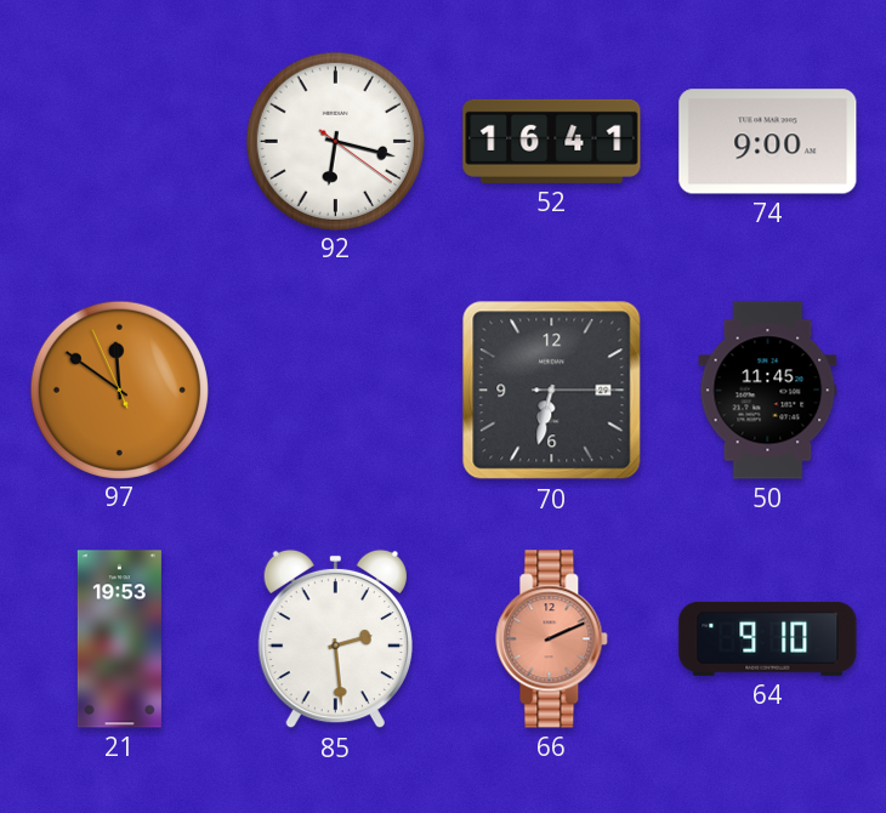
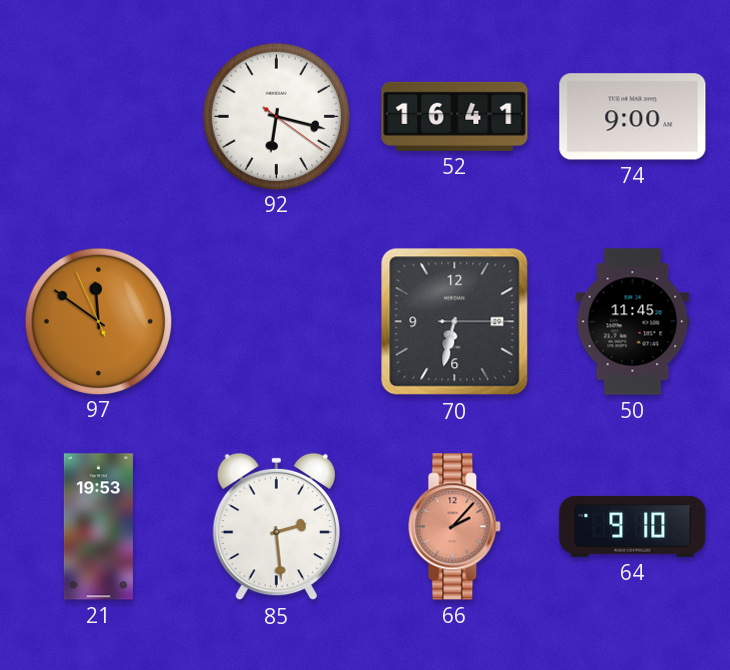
66: 2:11 -> 2:07
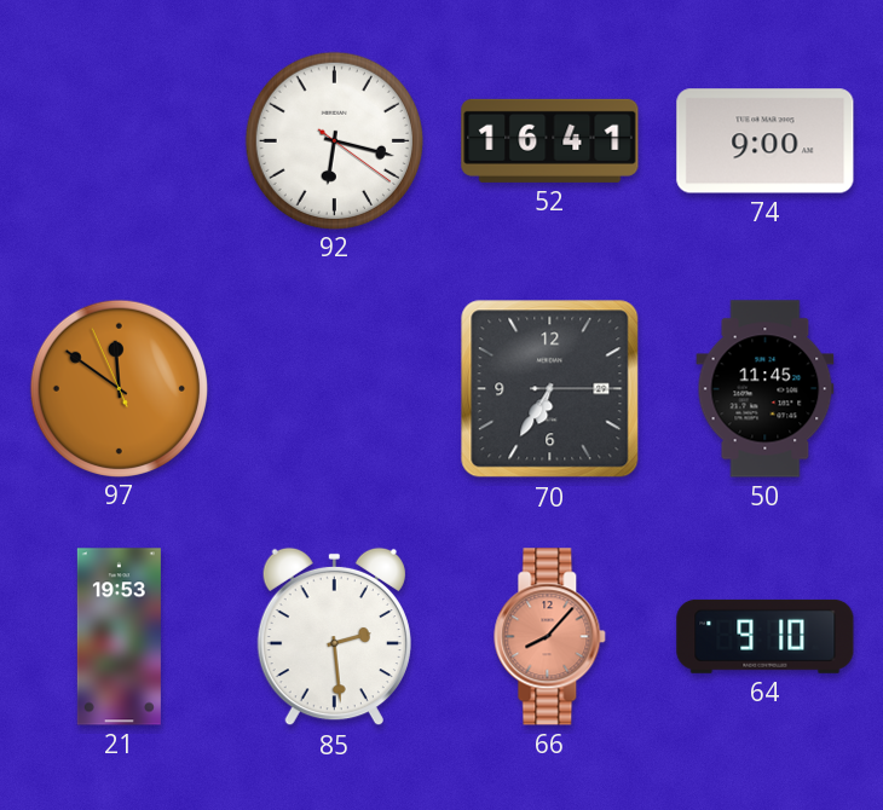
70: 6:32 -> 6:35
66: 2:07 -> 8:07
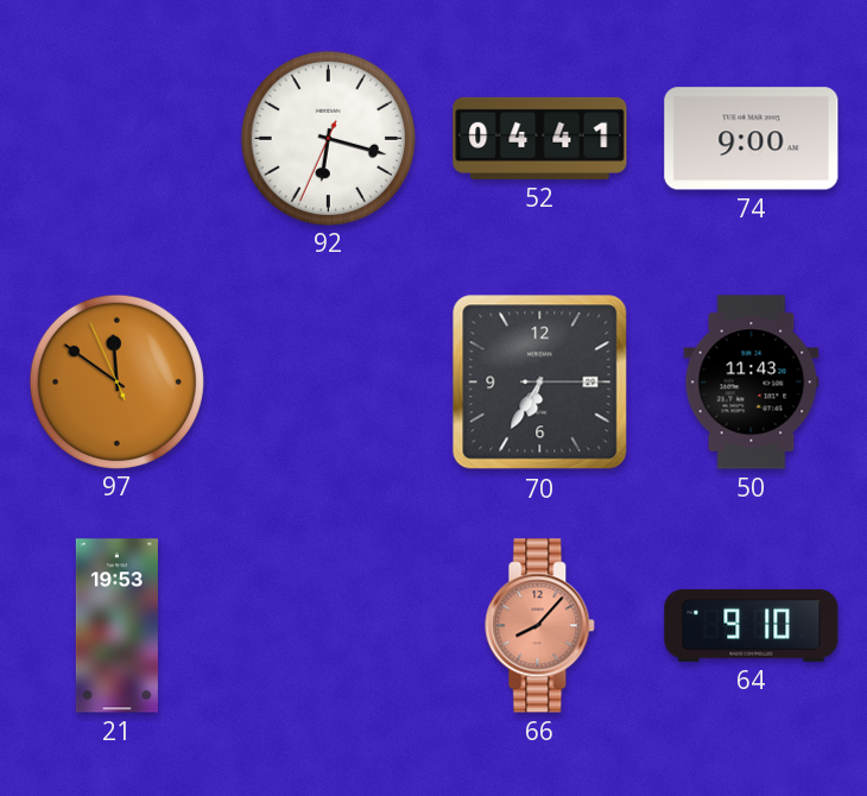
92: 6:17:21 -> 6:17:34
52: 16:41 -> 04:41
50: 11:45 -> 11:43
85: 2:29 -> none
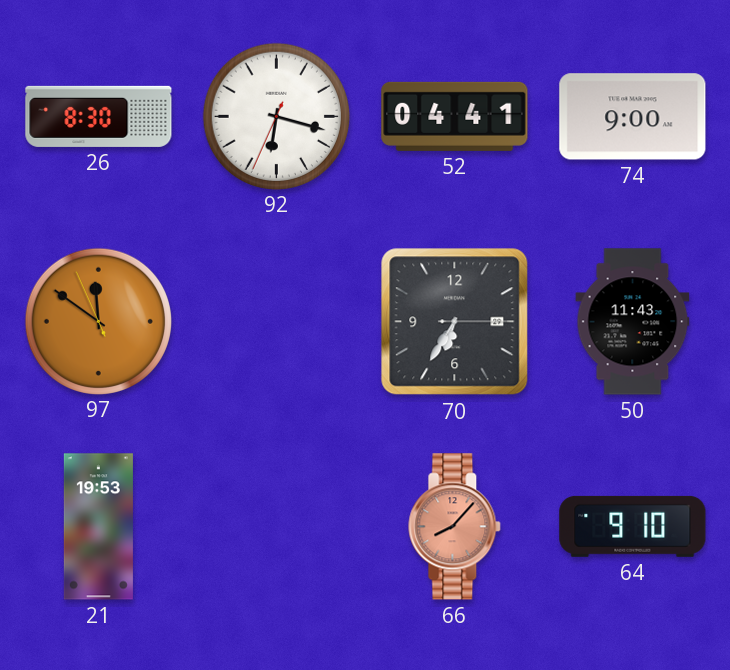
26: none -> 8:30
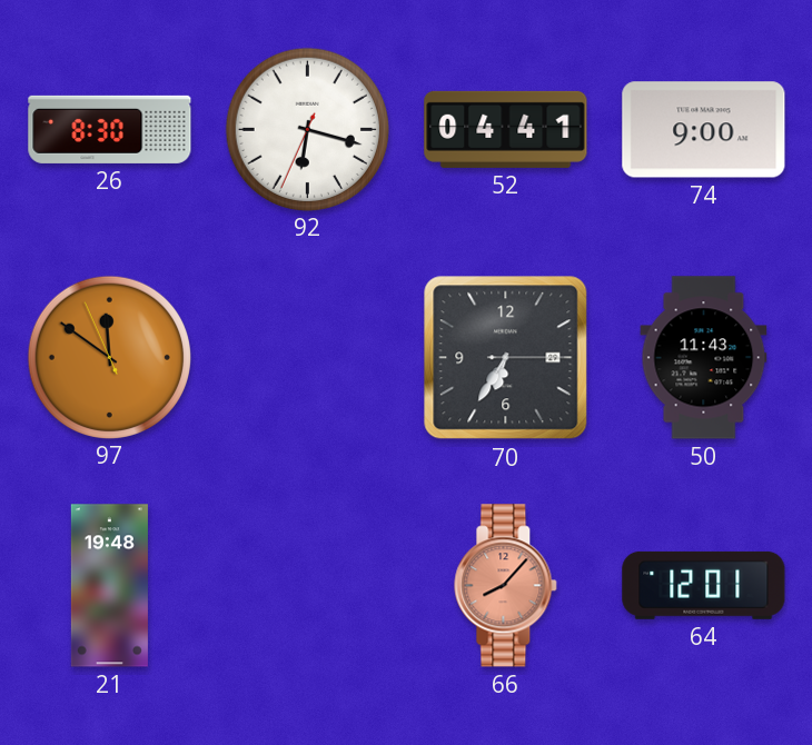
21: 19:53 -> 19:48
64: 9:10 -> 12:01
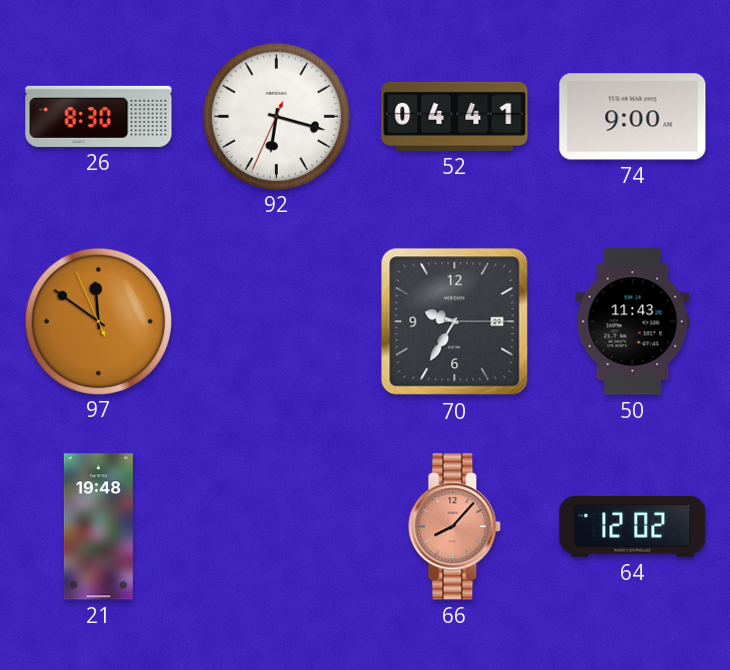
70: 6:35 -> 9:35
64: 12:01 -> 12:02
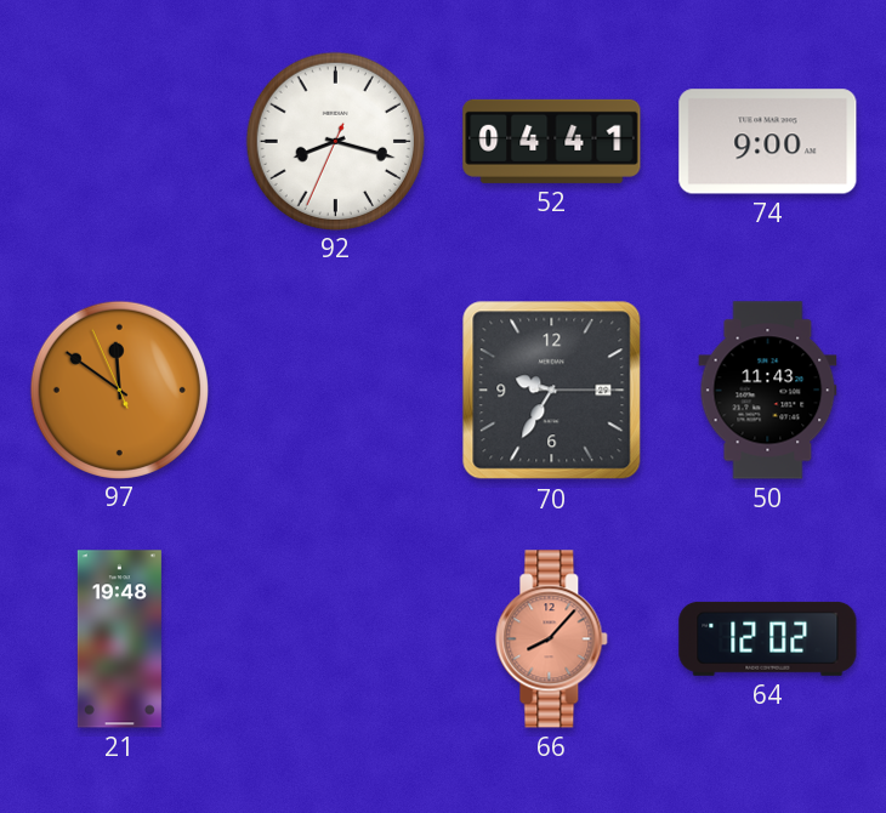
26: 8:30 -> none
92: 6:17 -> 8:17
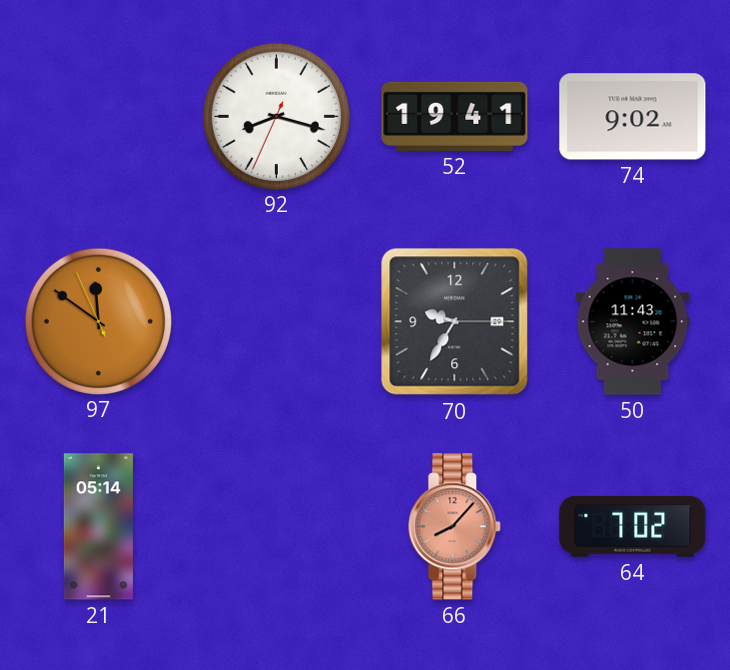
52: 04:41 -> 19:41
74: 9:00 -> 9:02
21: 19:48 -> 05:14
64: 12:02 -> 7:02
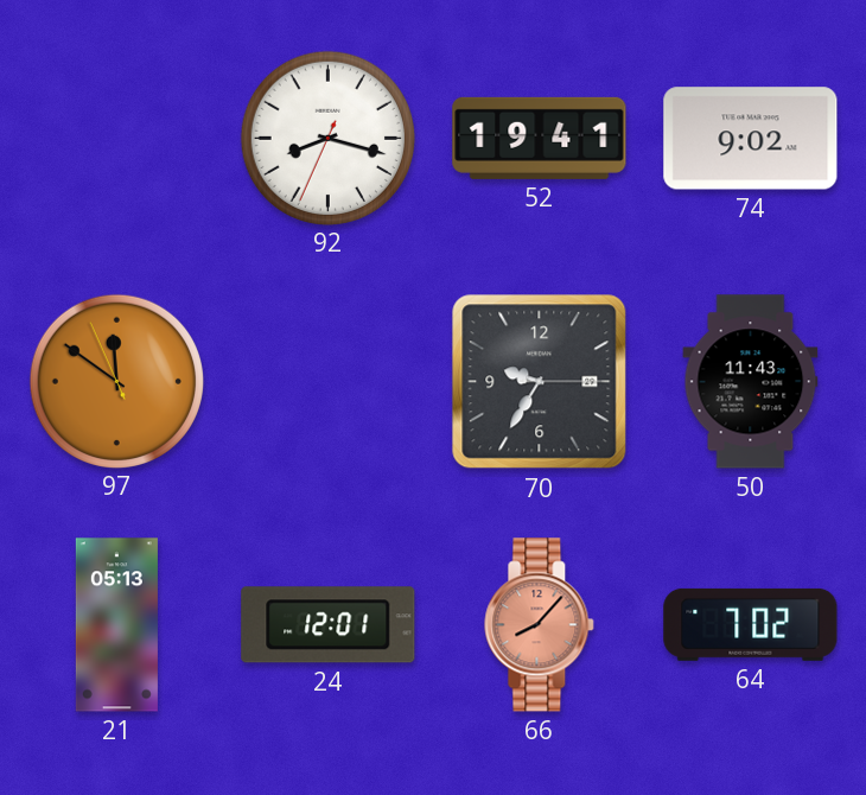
21: 05:14 -> 05:13
24: none -> 12:01
